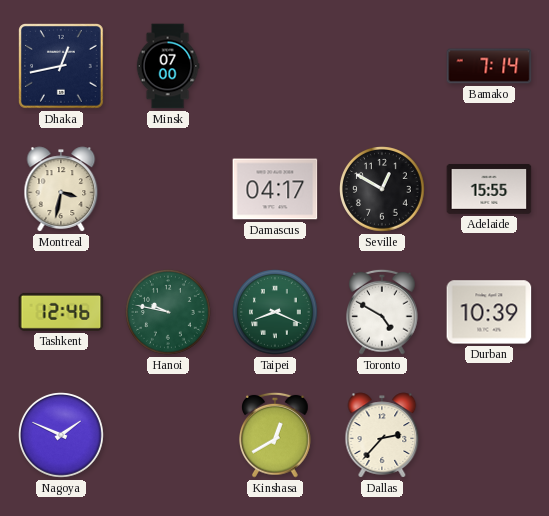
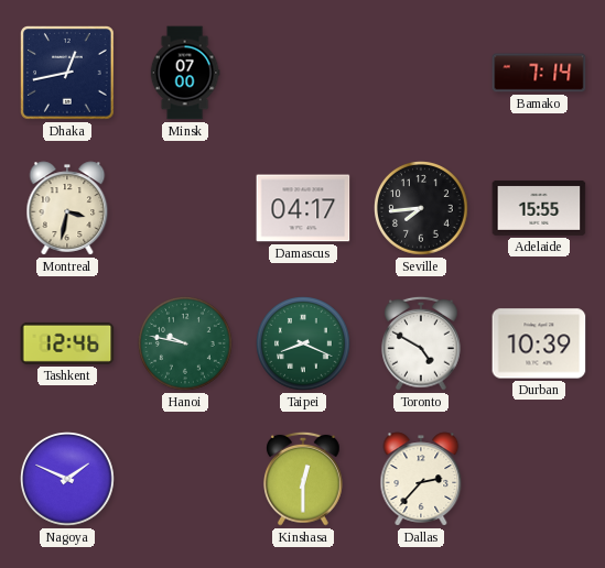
Seville: 12:50 -> 7:44
Kinshasa: 12:40 -> 12:30
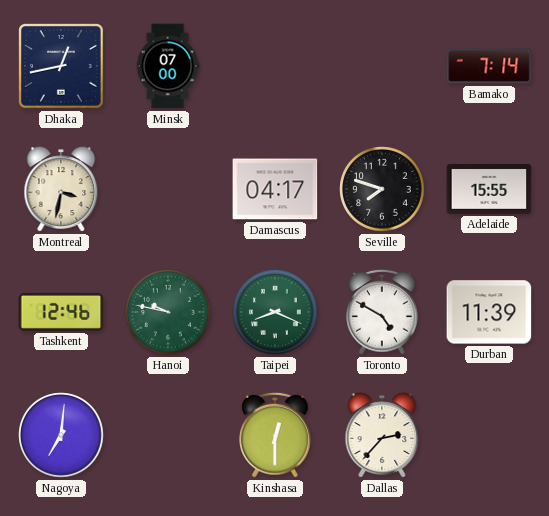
Seville: 7:44 -> 7:48
Durban: 10:39 -> 11:39
Nagoya: 1:49 -> 7:01
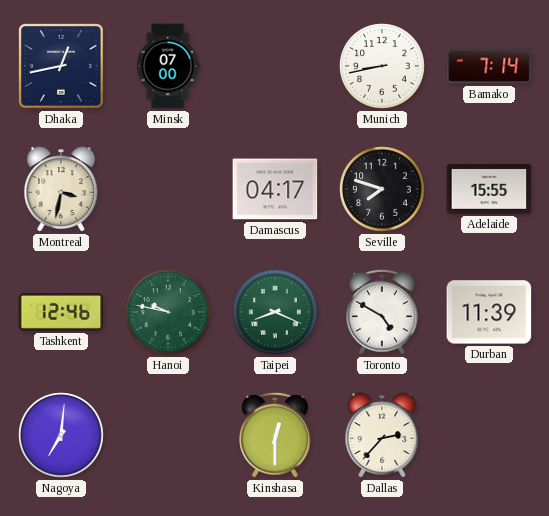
Munich: none -> 8:43
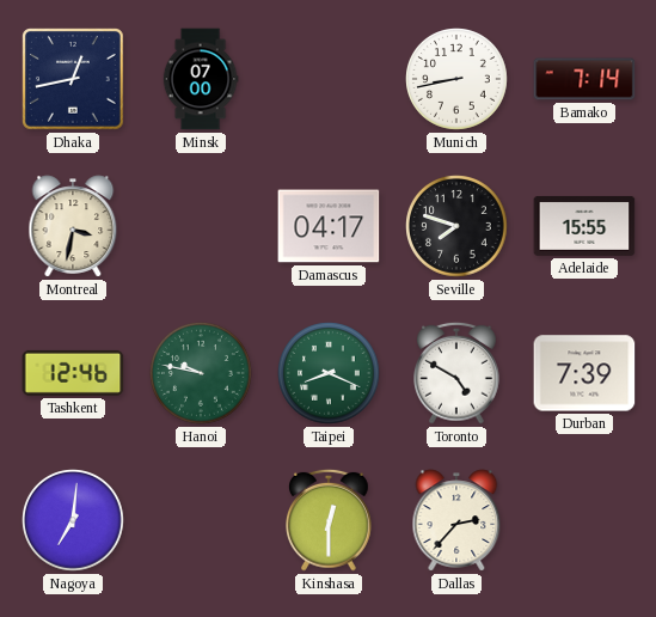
Durban: 11:39 -> 7:39
